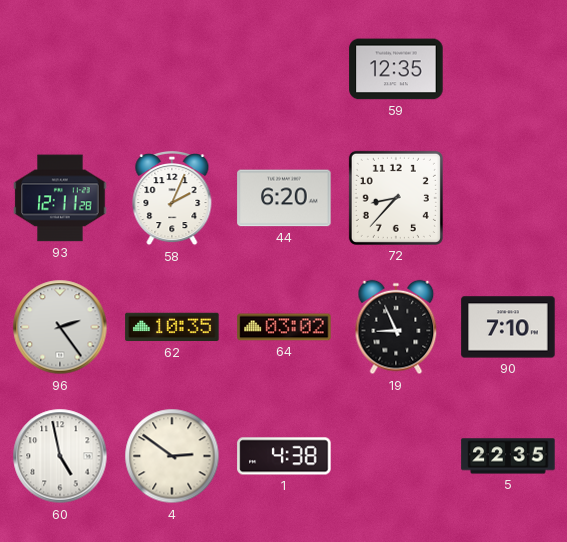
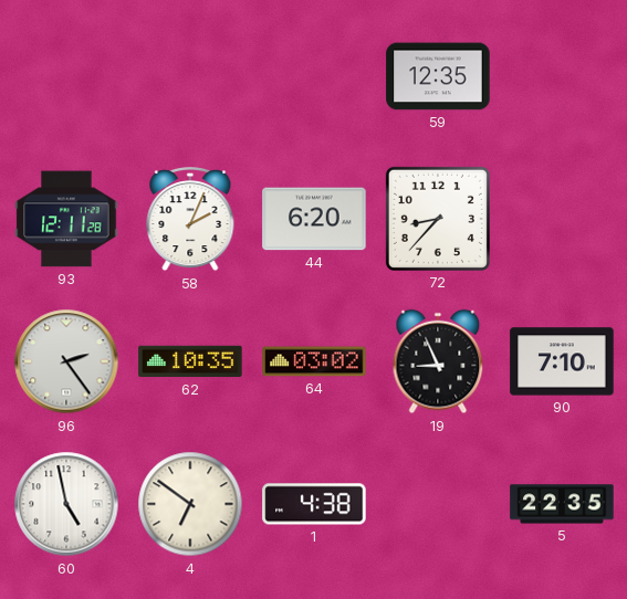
4: 2:51 -> 6:51
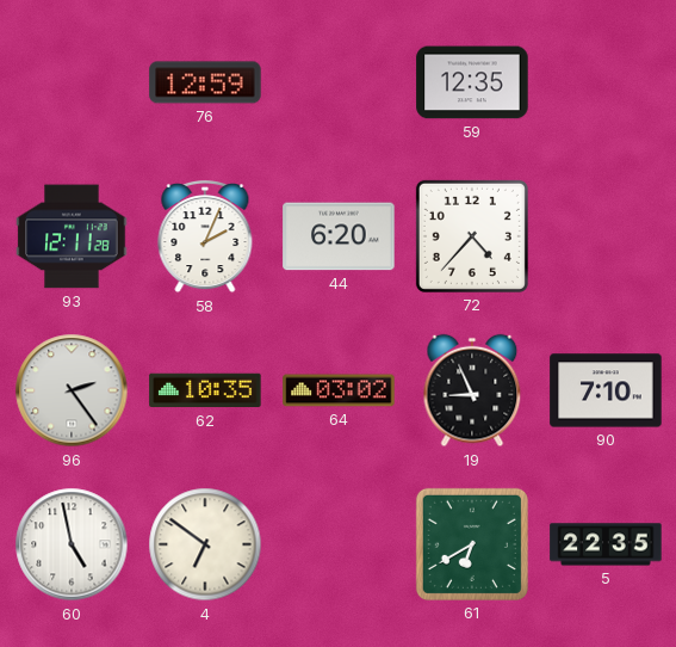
76: none -> 12:59
72: 8:37 -> 4:37
1: 4:38 -> none
61: none -> 6:40
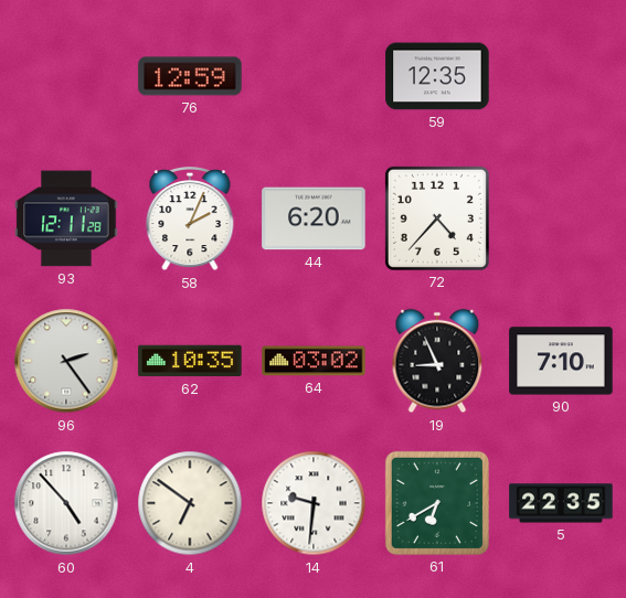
60: 4:58 -> 4:53
14: none -> 9:31
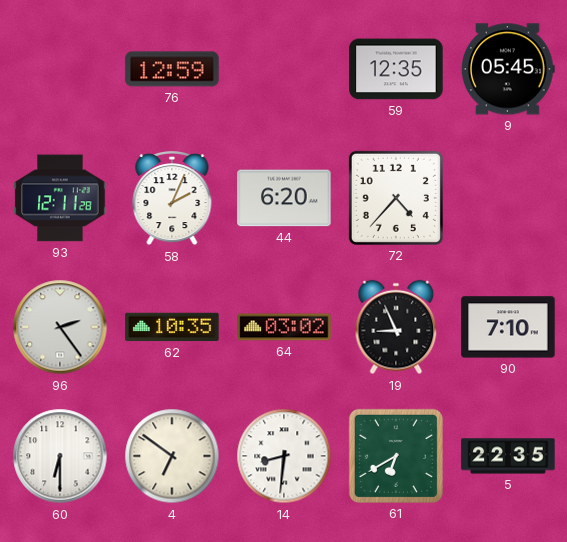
9: none -> 05:45
60: 4:53 -> 6:30
14: 9:31 -> 8:31
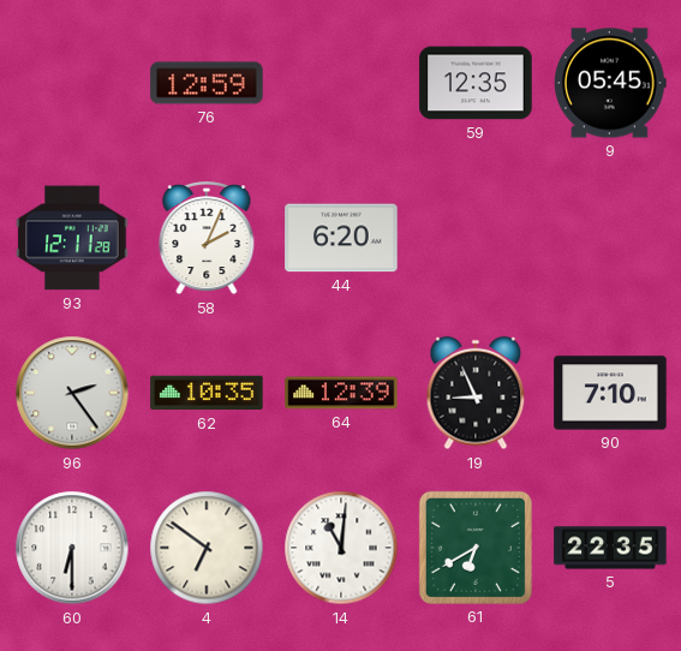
72: 4:37 -> none
64: 03:02 -> 12:39
14: 8:31 -> 11:01
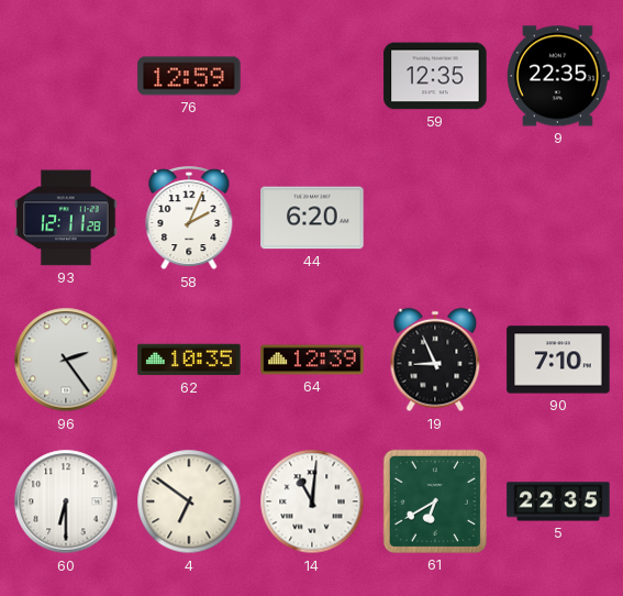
9: 05:45 -> 22:35
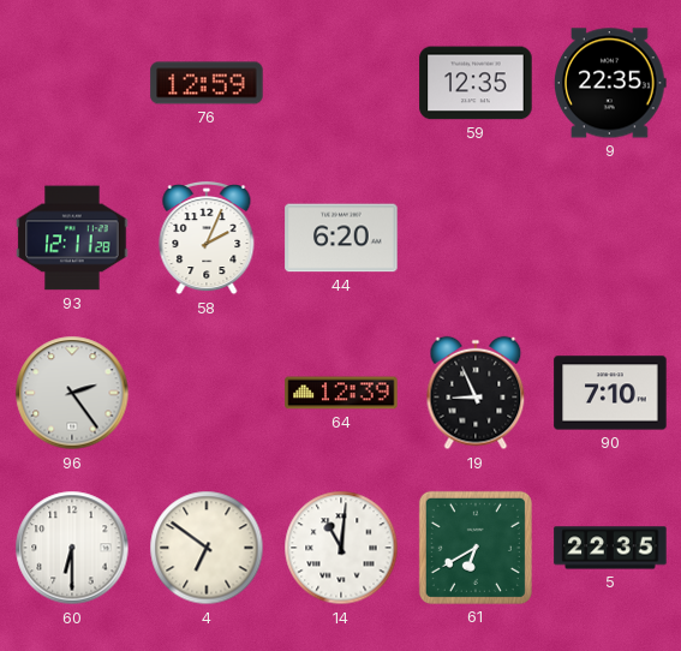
62: 10:35 -> none
